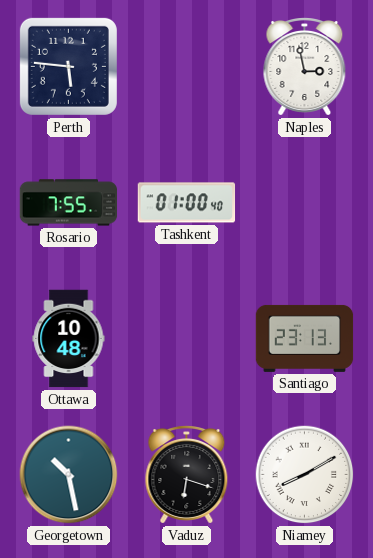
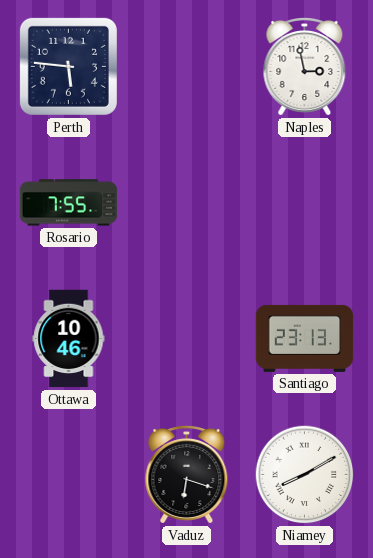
Tashkent: 01:00 -> none
Ottawa: 10:48 -> 10:46
Georgetown: 10:28 -> none
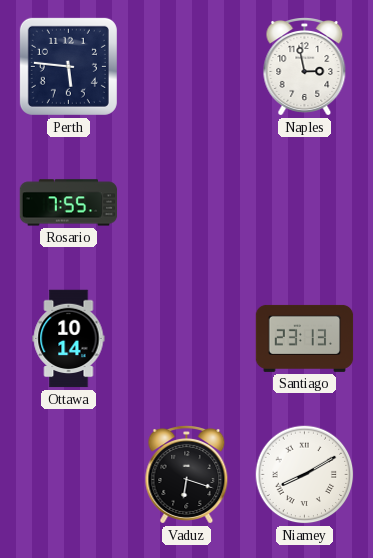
Ottawa: 10:46 -> 10:14
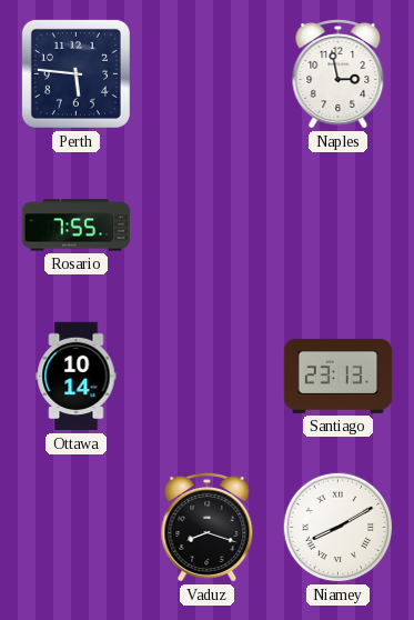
Vaduz: 6:18 -> 8:18
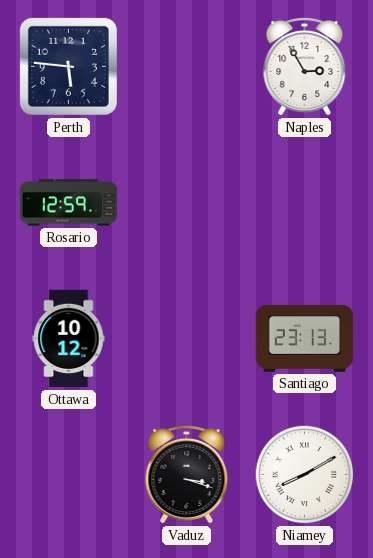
Naples: 2:58 -> 2:55
Rosario: 7:55 -> 12:59
Ottawa: 10:14 -> 10:12
Vaduz: 8:18 -> 3:18
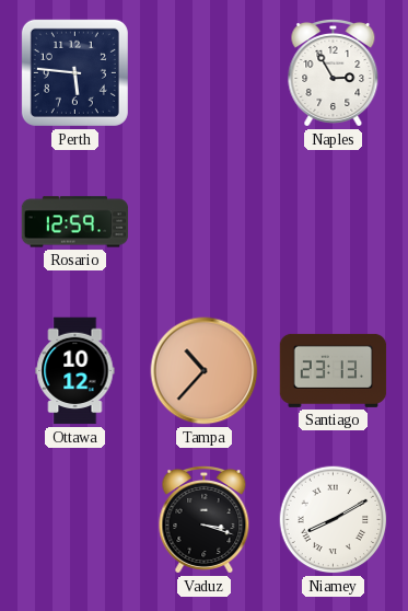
Tampa: none -> 10:37
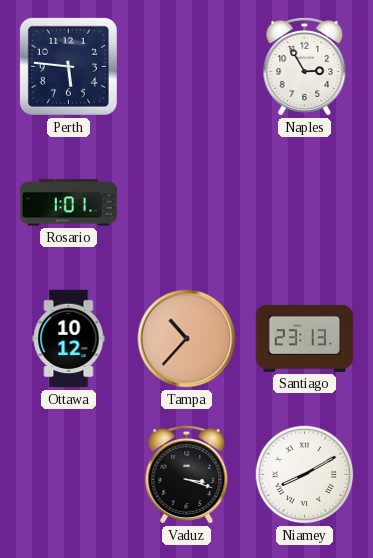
Rosario: 12:59 -> 1:01
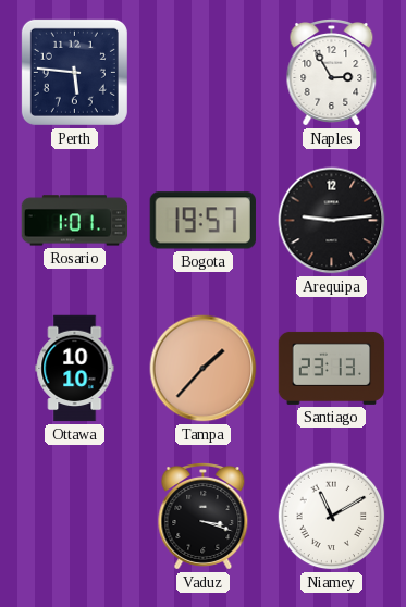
Bogota: none -> 19:57
Arequipa: none -> 9:14
Ottawa: 10:12 -> 10:10
Tampa: 10:37 -> 1:37
Niamey: 8:10 -> 11:10
